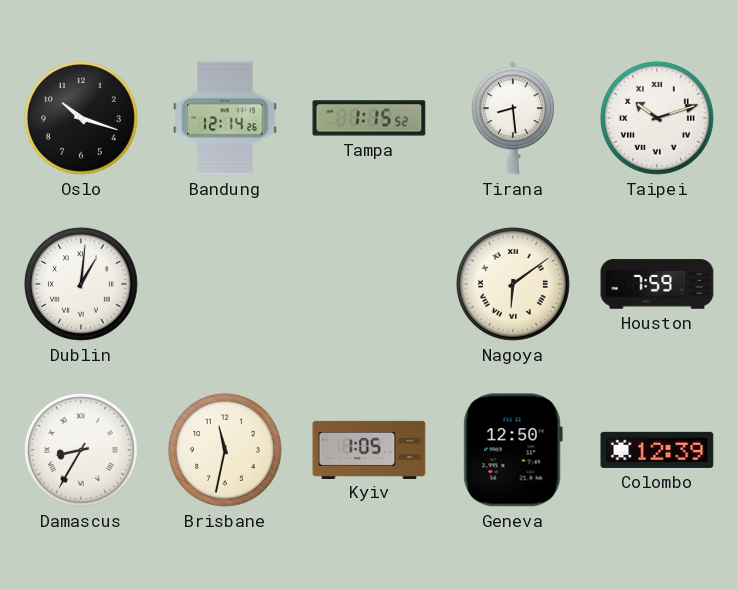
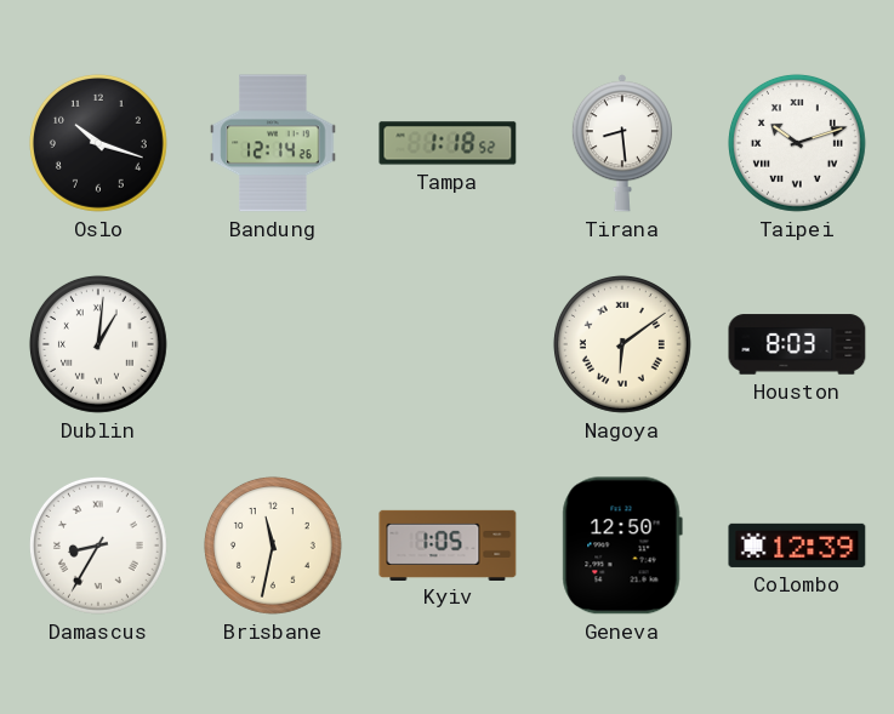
Tampa: 1:15 -> 1:18
Houston: 7:59 -> 8:03
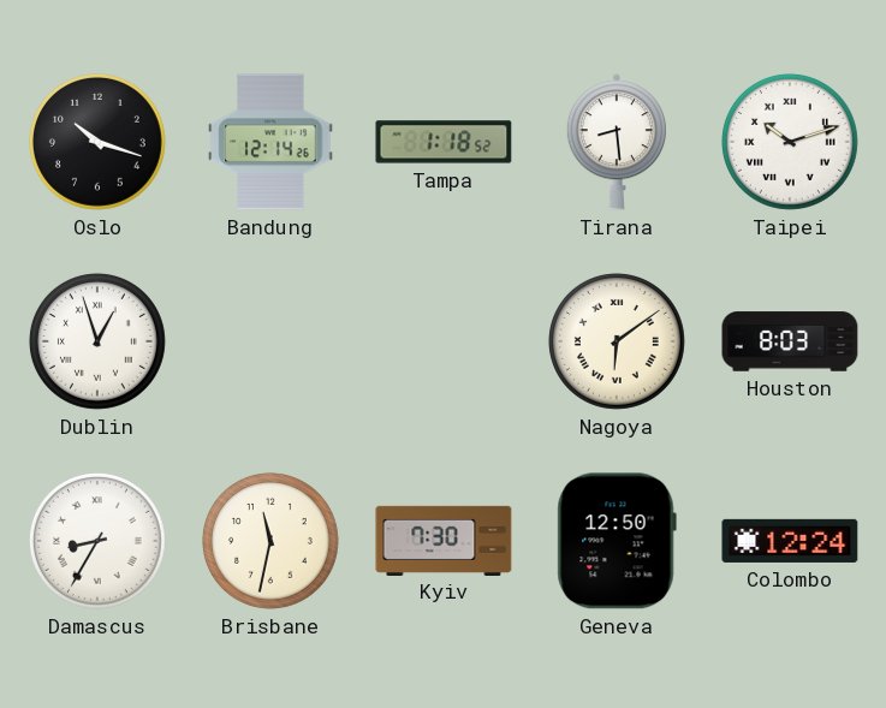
Dublin: 1:01 -> 12:57
Kyiv: 1:05 -> 7:30
Colombo: 12:39 -> 12:24
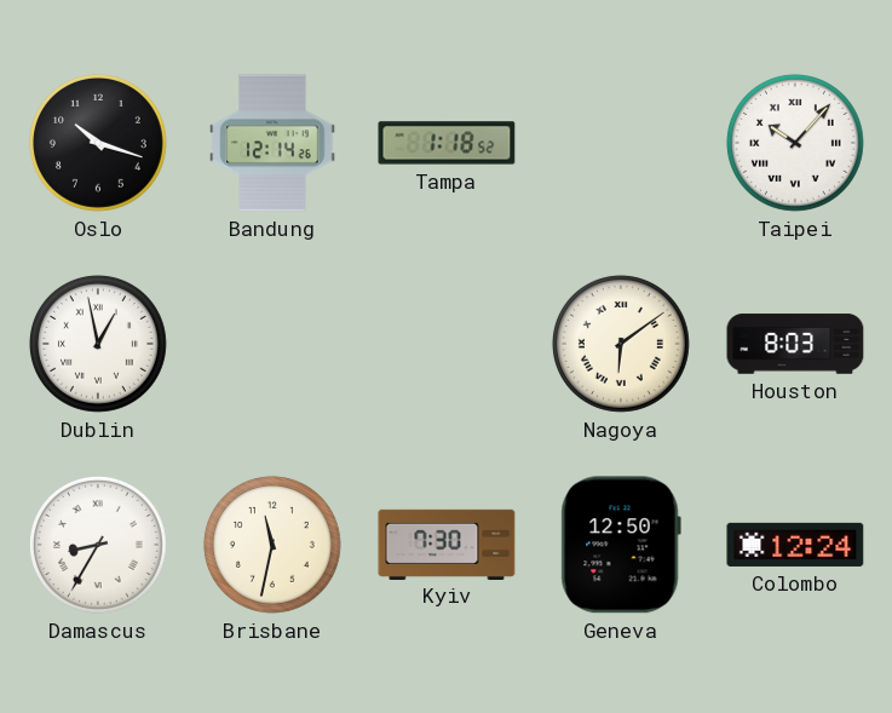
Tirana: 8:29 -> none
Taipei: 10:12 -> 10:07
Dublin: 12:57 -> 12:58
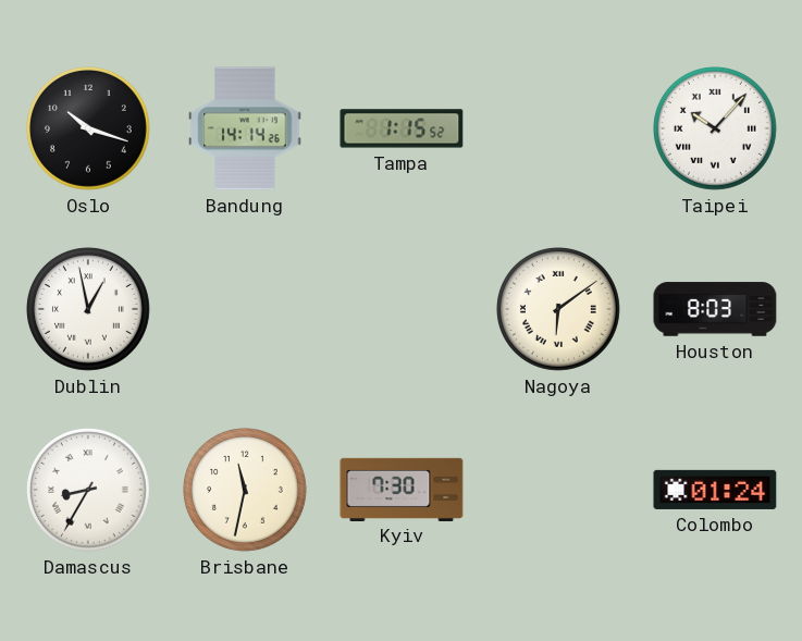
Bandung: 12:14 -> 14:14
Tampa: 1:18 -> 1:15
Geneva: 12:50 -> none
Colombo: 12:24 -> 01:24
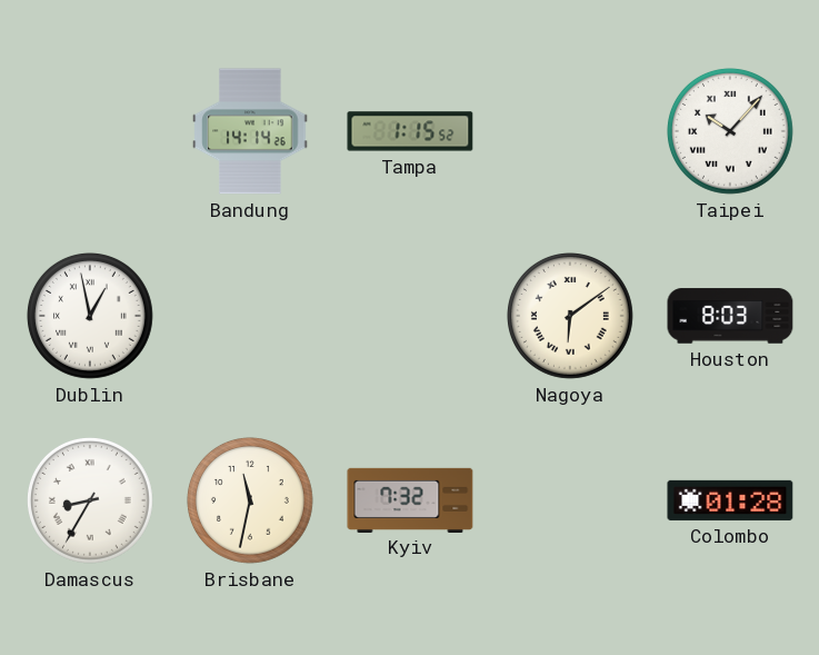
Oslo: 10:18 -> none
Kyiv: 7:30 -> 7:32
Colombo: 01:24 -> 01:28
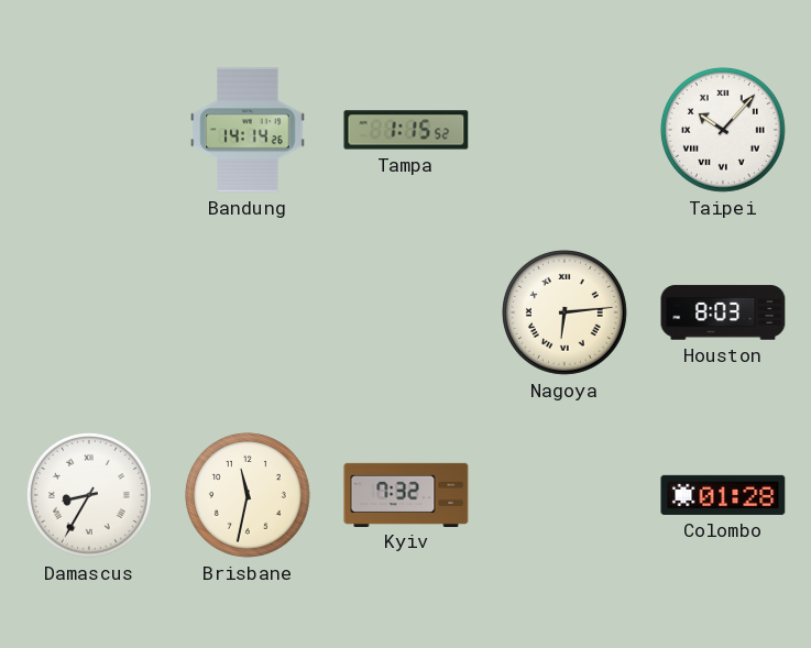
Dublin: 12:58 -> none
Nagoya: 6:09 -> 6:14
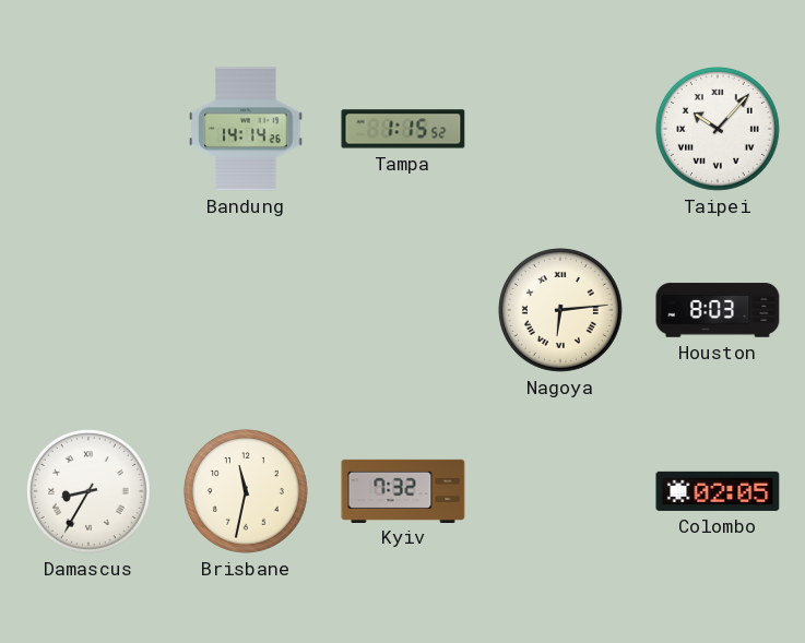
Colombo: 01:28 -> 02:05
